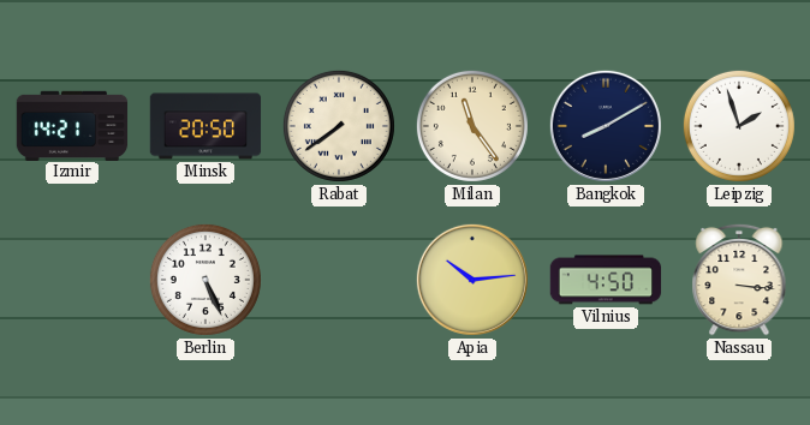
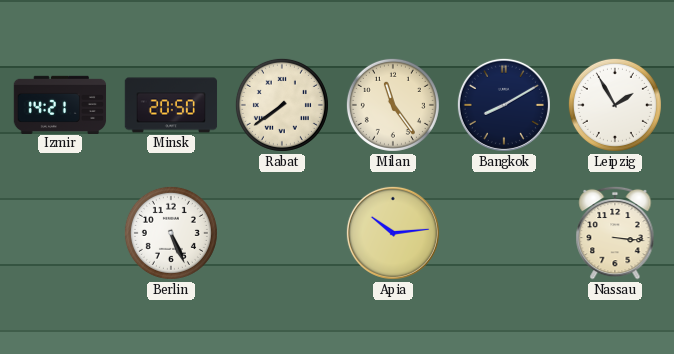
Leipzig: 1:57 -> 1:55
Vilnius: 4:50 -> none
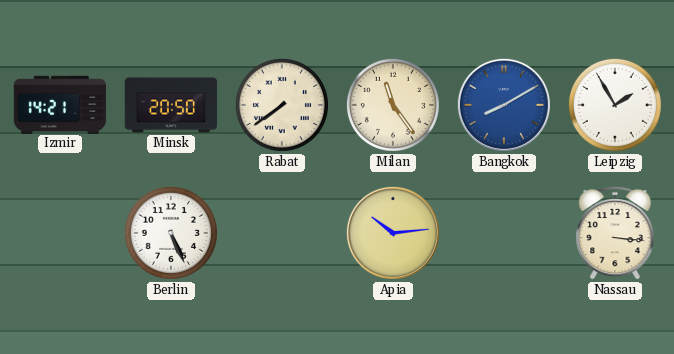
Bangkok dial: navy -> blue
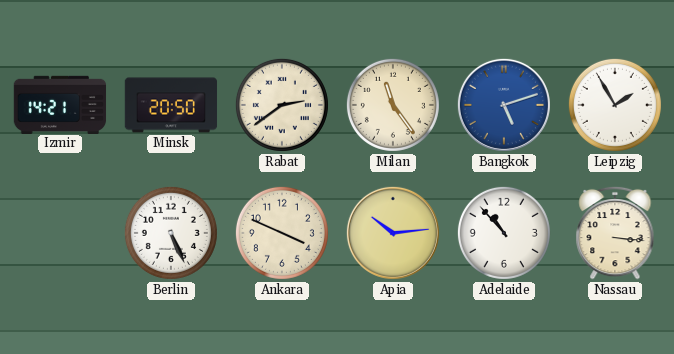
Rabat: 7:39 -> 2:39
Bangkok: 8:10 -> 5:12
Ankara: none -> 3:49
Adelaide: none -> 10:53
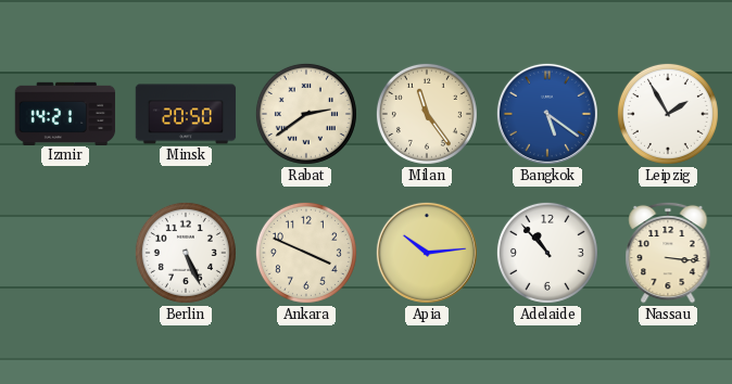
Bangkok: 5:12 -> 5:21
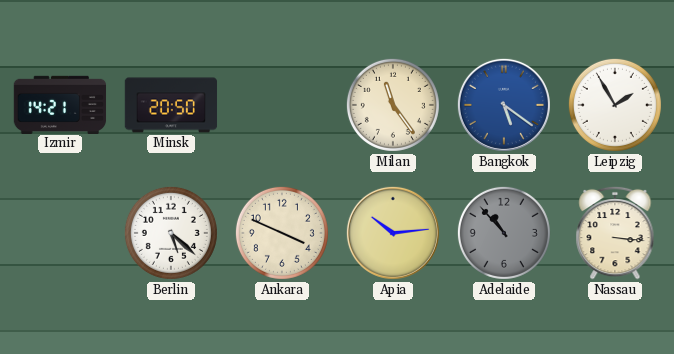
Rabat: 2:39 -> none
Berlin: 5:26 -> 5:22
Adelaide dial: white -> grey
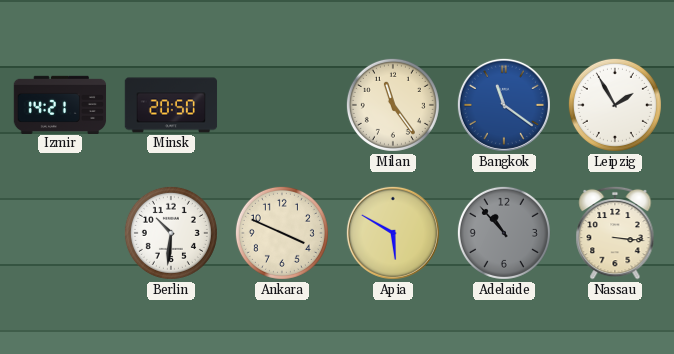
Bangkok: 5:21 -> 11:21
Berlin: 5:22 -> 10:31
Apia: 10:14 -> 5:50
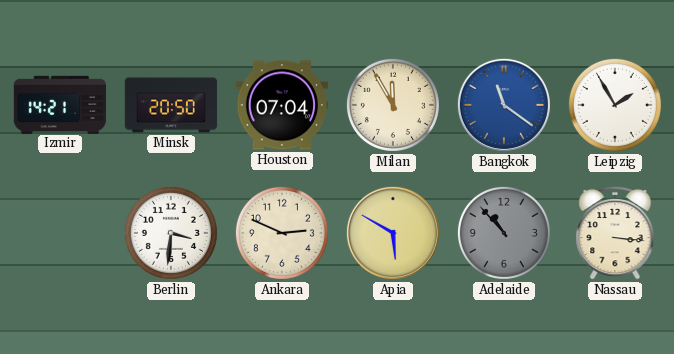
Houston: none -> 07:04
Milan: 11:24 -> 11:55
Berlin: 10:31 -> 3:31
Ankara: 3:49 -> 2:49
